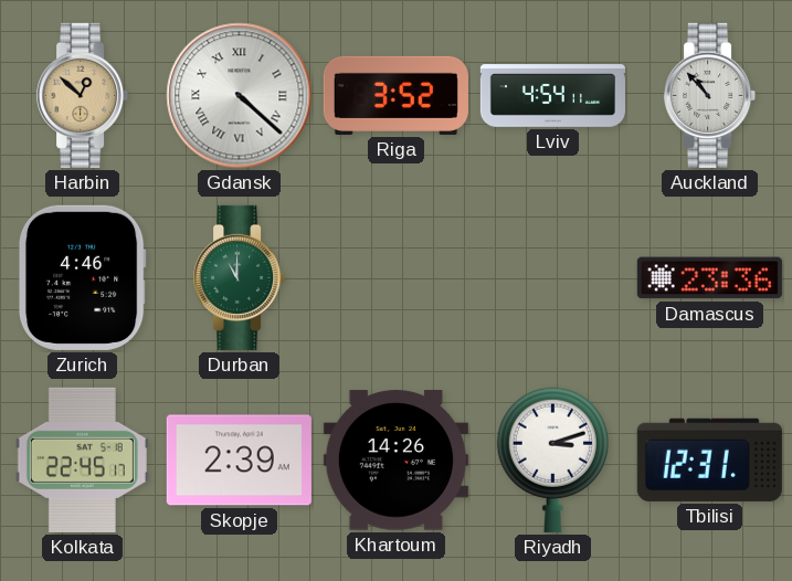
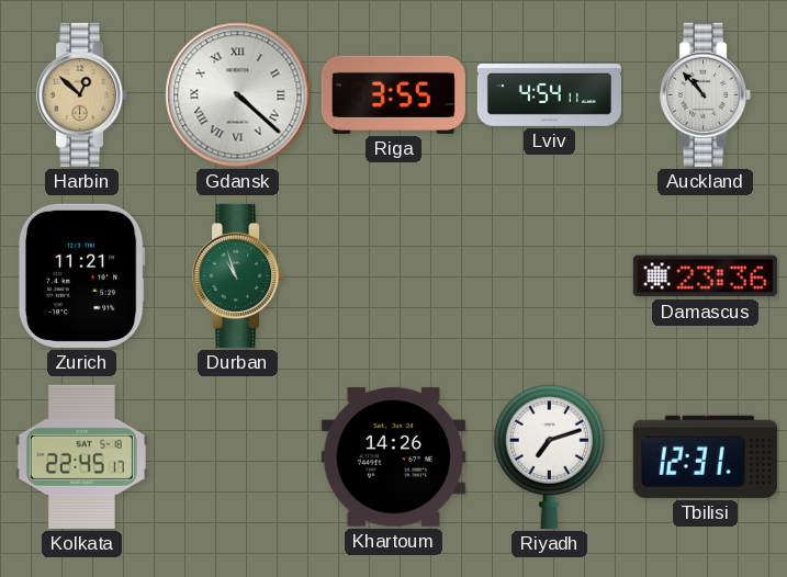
Riga: 3:52 -> 3:55
Zurich: 4:46 -> 11:21
Durban: 11:00 -> 10:57
Skopje: 2:39 -> none
Riyadh: 3:12 -> 7:12
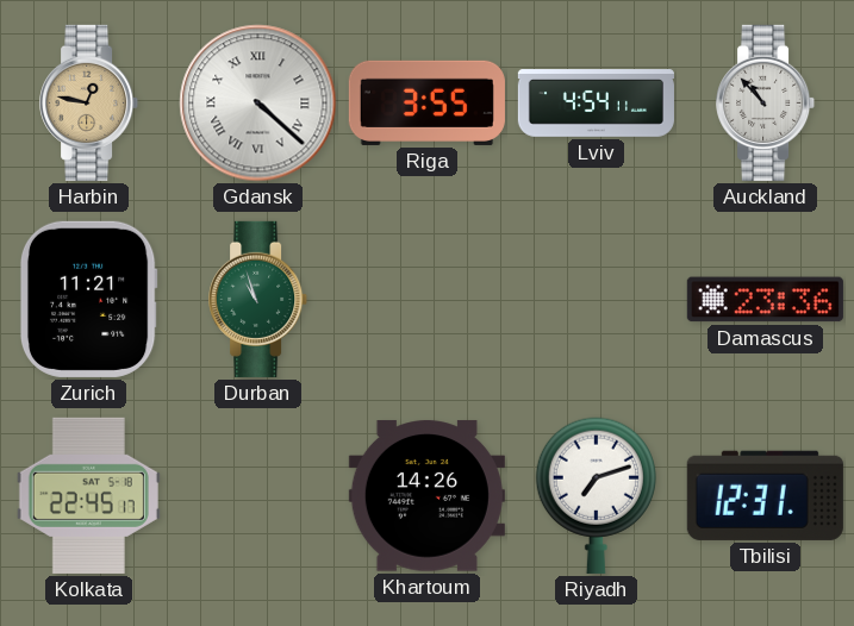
Harbin: 12:52 -> 12:47
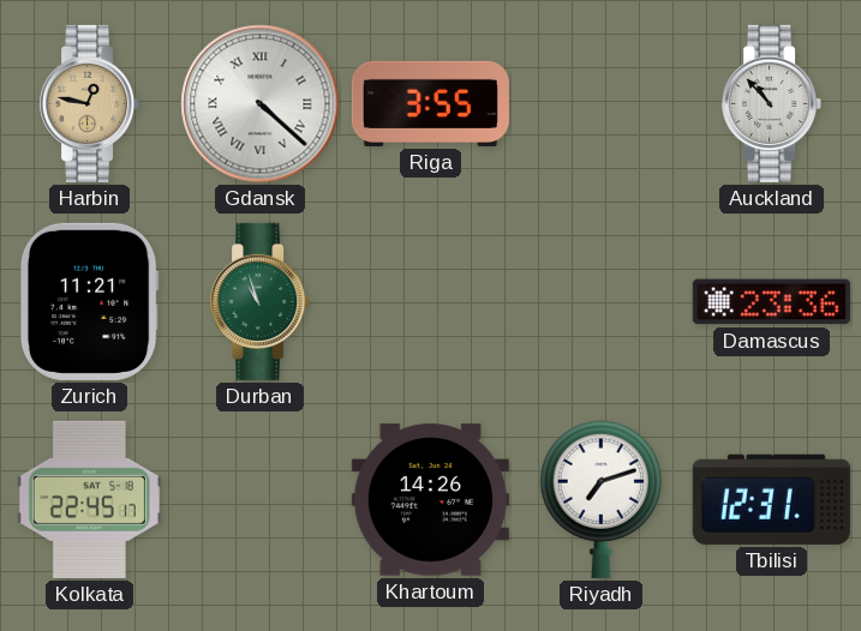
Lviv: 4:54 -> none
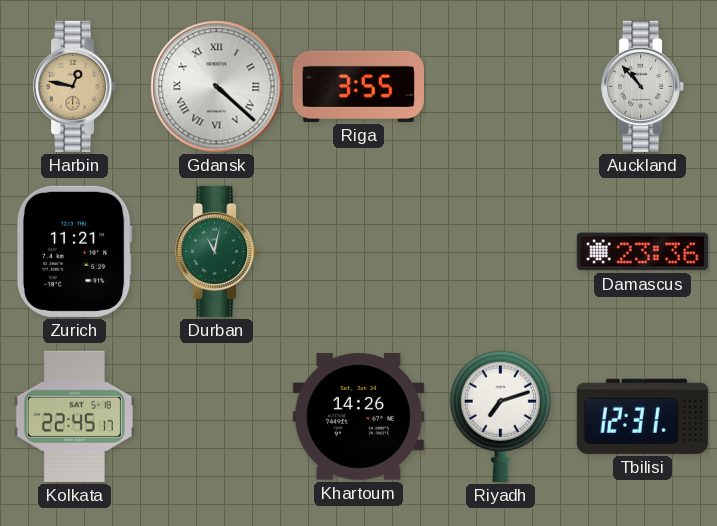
Durban: 10:57 -> 11:02
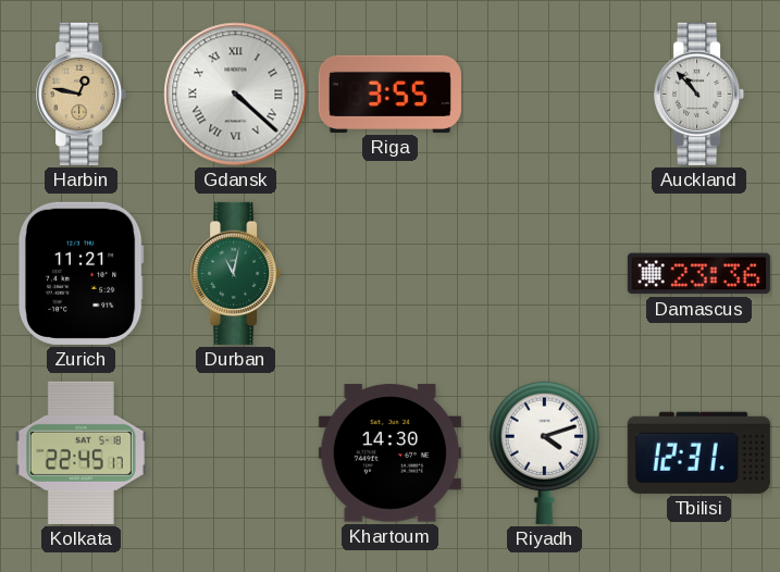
Khartoum: 14:26 -> 14:30
Riyadh: 7:12 -> 4:12
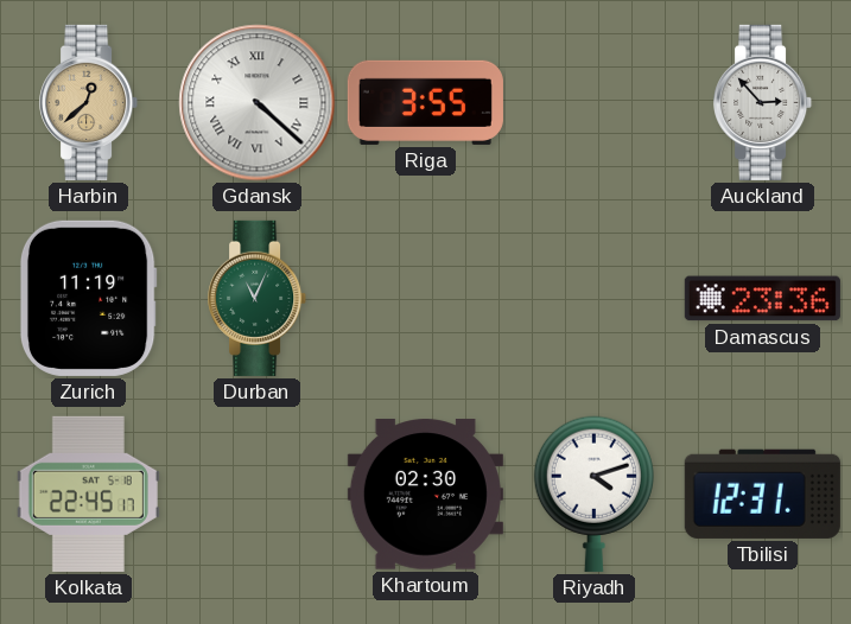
Harbin: 12:47 -> 12:38
Auckland: 10:53 -> 2:53
Zurich: 11:21 -> 11:19
Durban: 11:02 -> 11:04
Khartoum: 14:30 -> 02:30
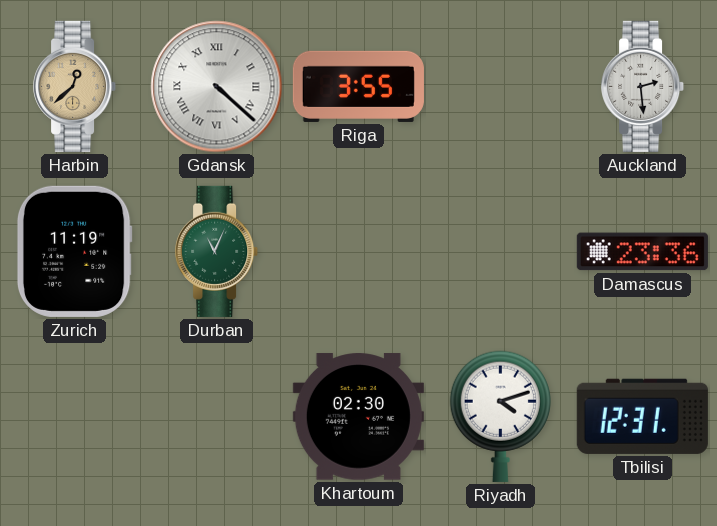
Auckland: 2:53 -> 2:29
Kolkata: 22:45 -> none
